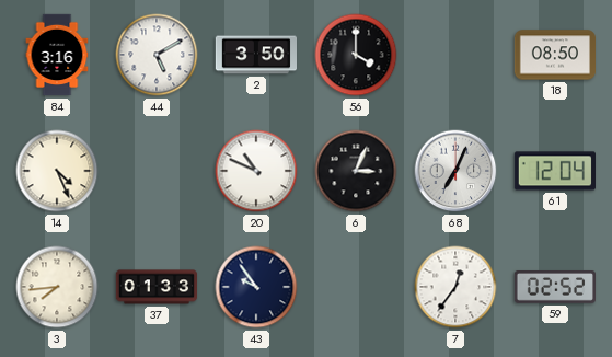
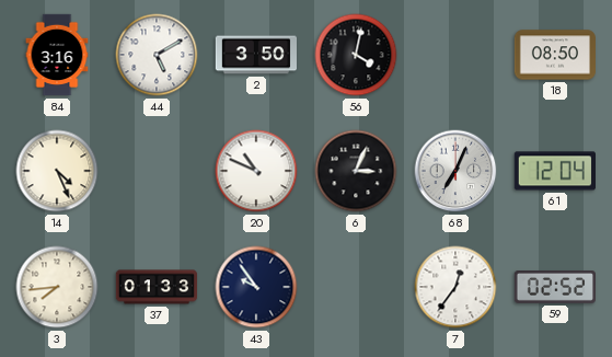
56: 4:00 -> 4:02
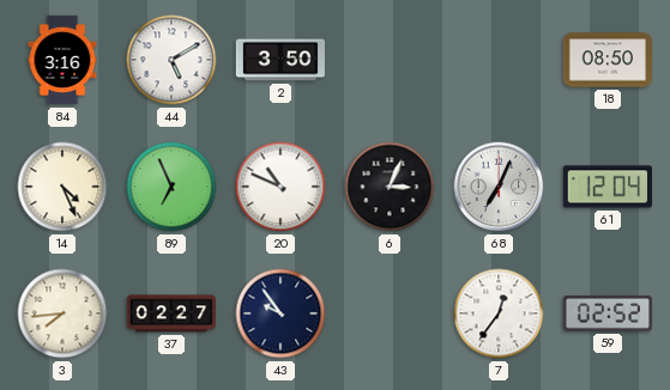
56: 4:02 -> none
89: none -> 6:56
37: 01:33 -> 02:27
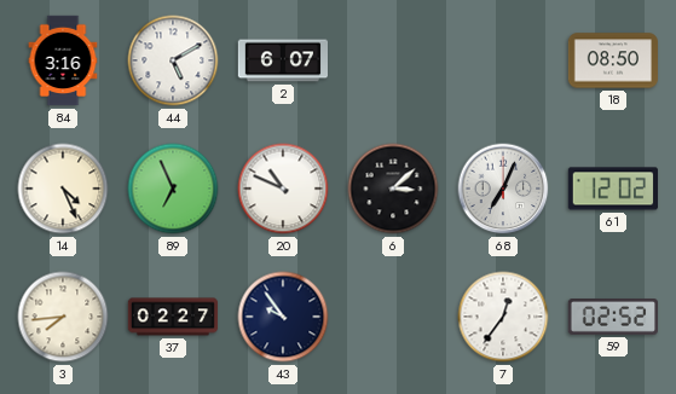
2: 3:50 -> 6:07
6: 3:04 -> 3:08
61: 12:04 -> 12:02
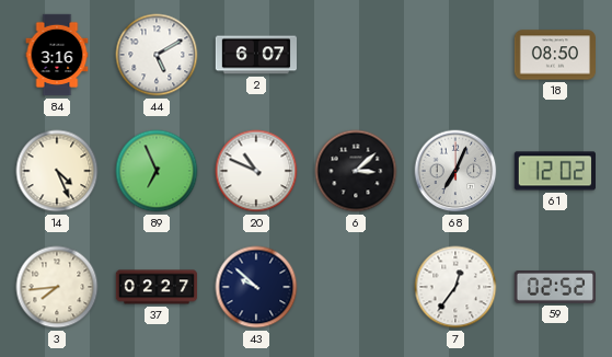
43: 9:54 -> 9:52
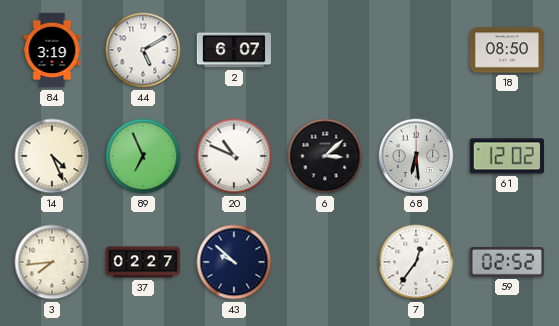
84: 3:16 -> 3:19
68: 7:04 -> 6:29
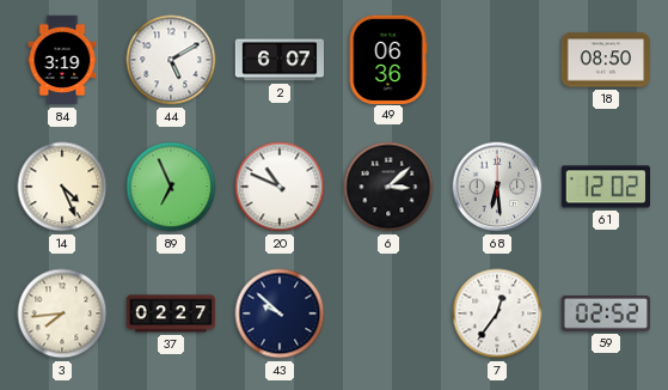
49: none -> 06:36
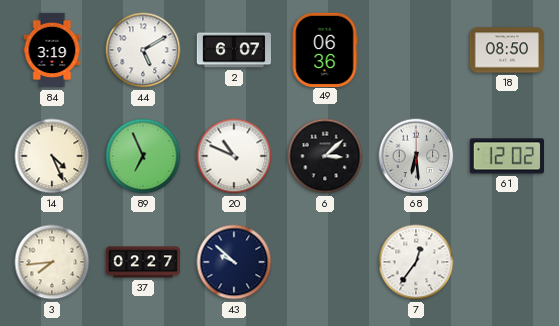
59: 02:52 -> none
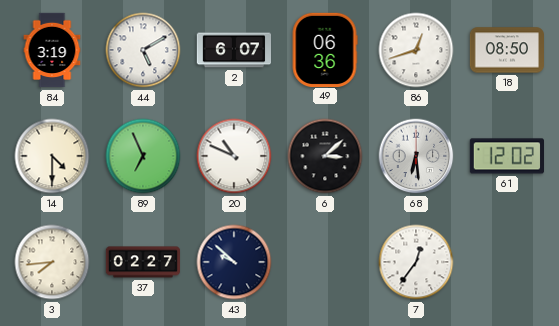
86: none -> 12:42
14: 4:26 -> 4:30
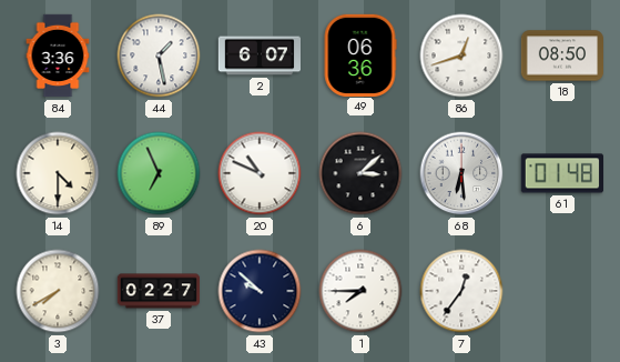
84: 3:19 -> 3:36
44: 5:10 -> 1:28
61: 12:02 -> 01:48
3: 7:44 -> 7:40
1: none -> 7:45
